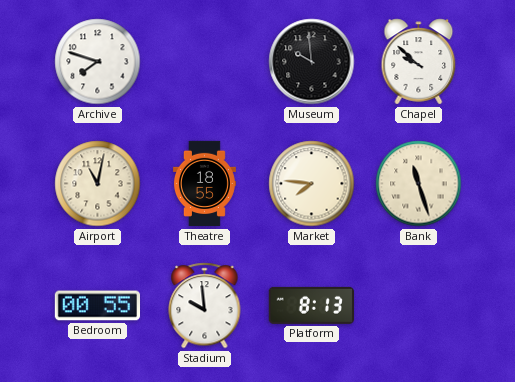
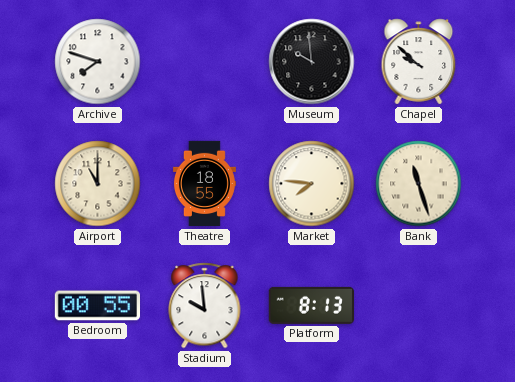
Airport: 11:02 -> 11:00
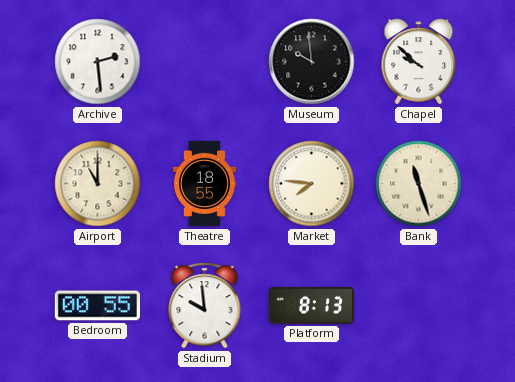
Archive: 7:48 -> 2:29
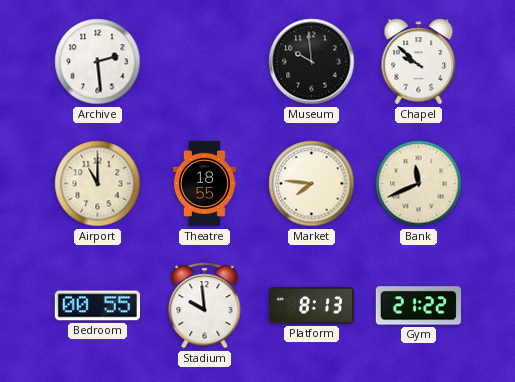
Bank: 11:27 -> 11:41
Gym: none -> 21:22
